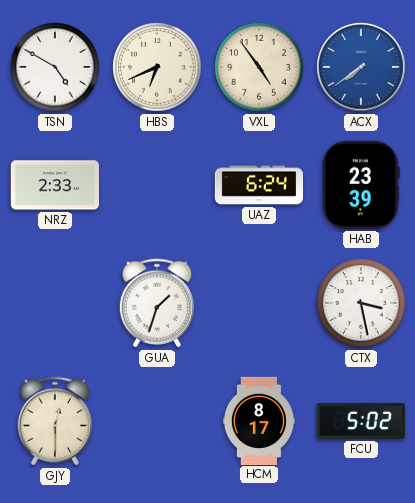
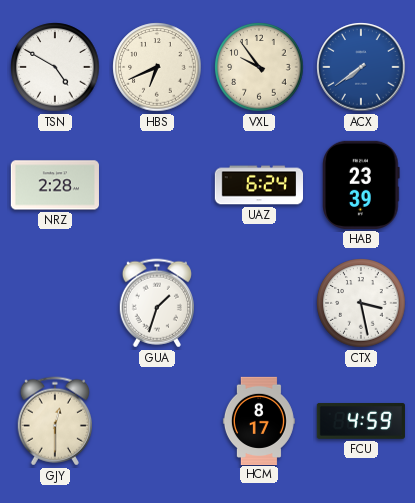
VXL: 4:54 -> 9:54
NRZ: 2:33 -> 2:28
FCU: 5:02 -> 4:59
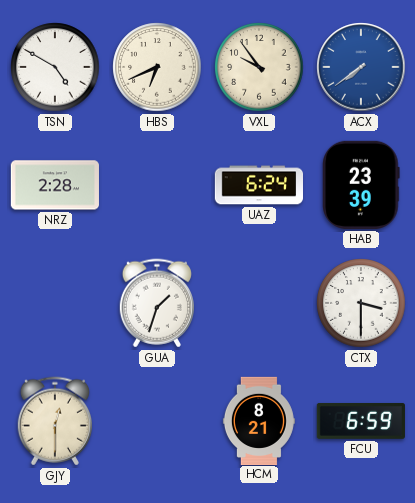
CTX: 3:28 -> 3:30
HCM: 8:17 -> 8:21
FCU: 4:59 -> 6:59
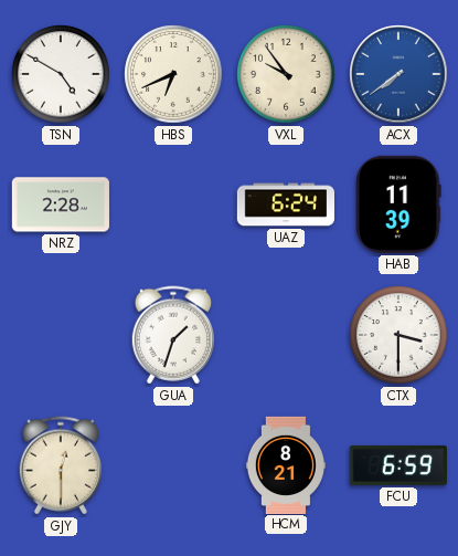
HAB: 23:39 -> 11:39
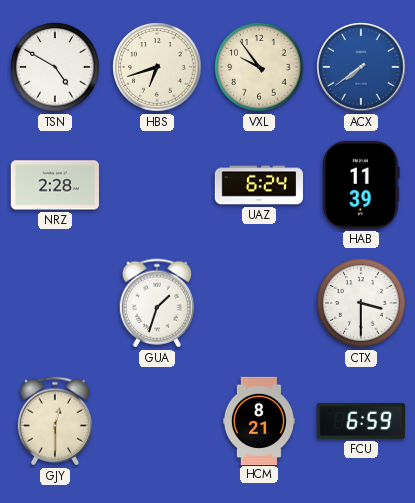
HBS: 6:41 -> 6:42
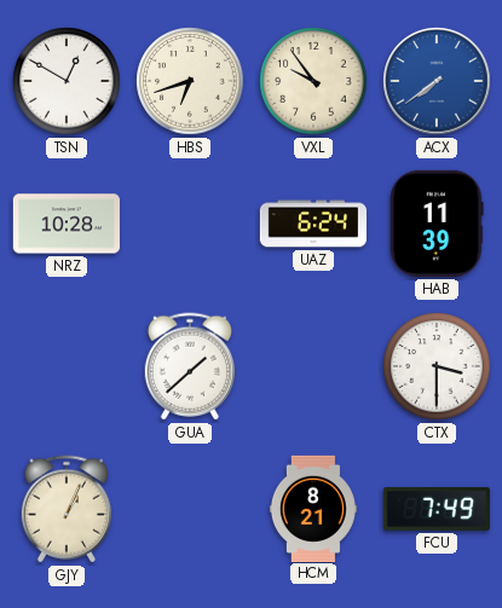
TSN: 4:50 -> 12:50
NRZ: 2:28 -> 10:28
GUA: 1:33 -> 1:38
GJY: 12:30 -> 1:04
FCU: 6:59 -> 7:49
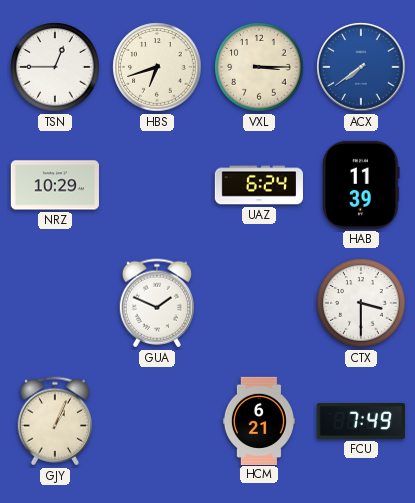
TSN: 12:50 -> 12:45
VXL: 9:54 -> 3:15
NRZ: 10:28 -> 10:29
GUA: 1:38 -> 1:49
HCM: 8:21 -> 6:21
